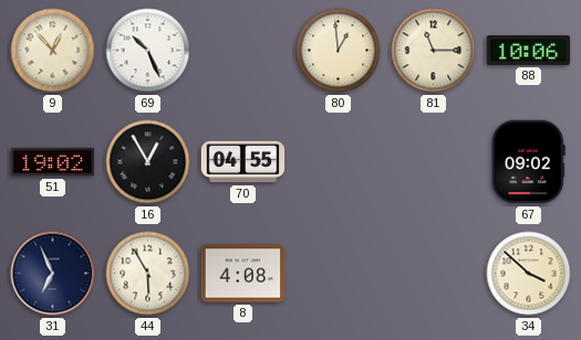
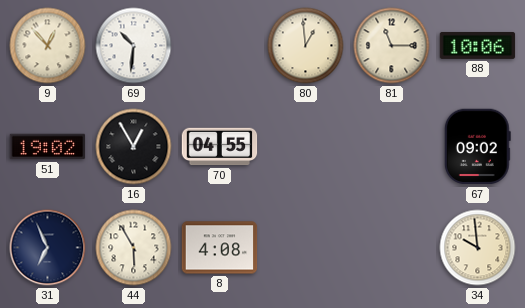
69: 10:26 -> 10:31
34: 3:52 -> 9:59
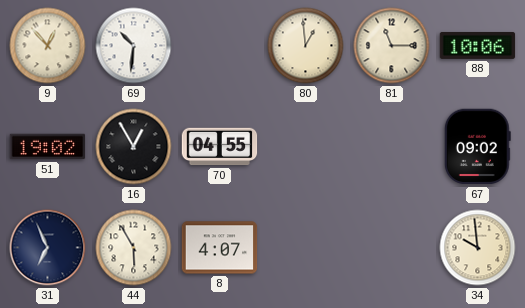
8: 4:08 -> 4:07
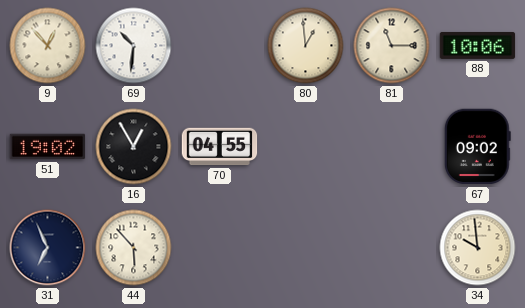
44: 5:55 -> 5:53
8: 4:07 -> none
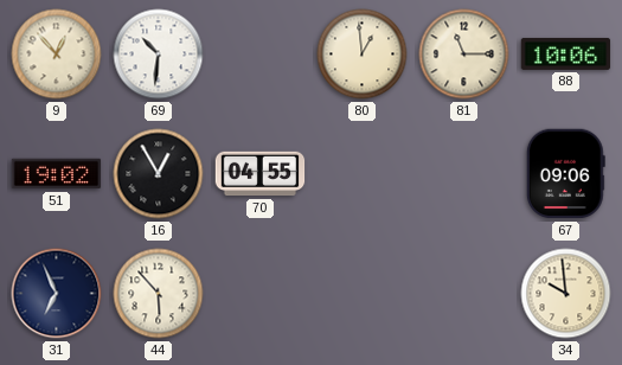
67: 09:02 -> 09:06
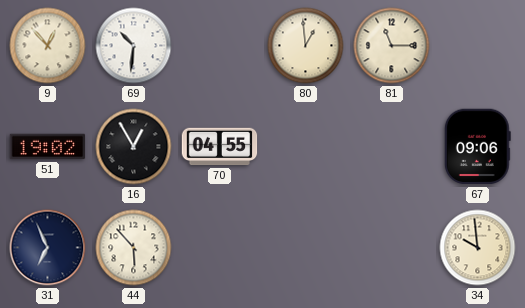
88: 10:06 -> none
